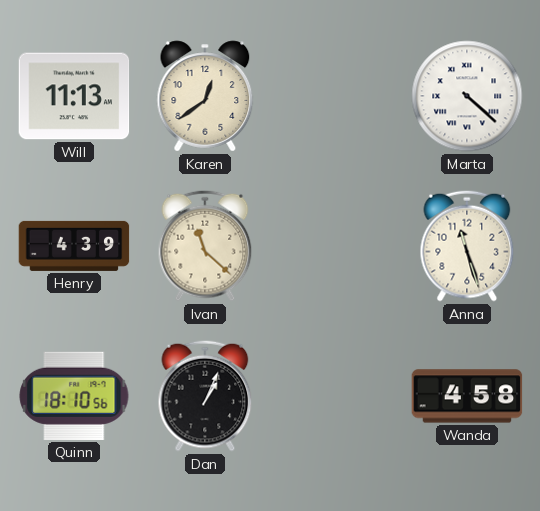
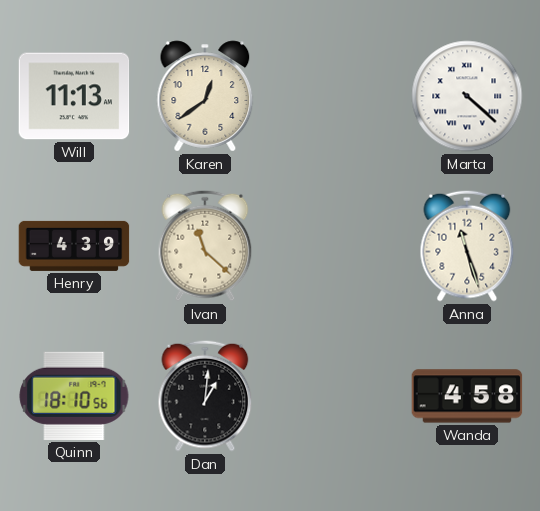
Dan: 1:04 -> 1:01
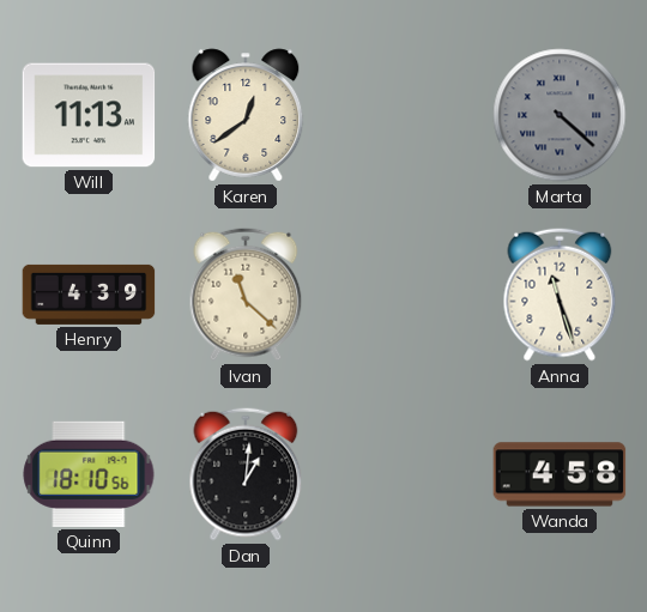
Marta dial: white -> grey
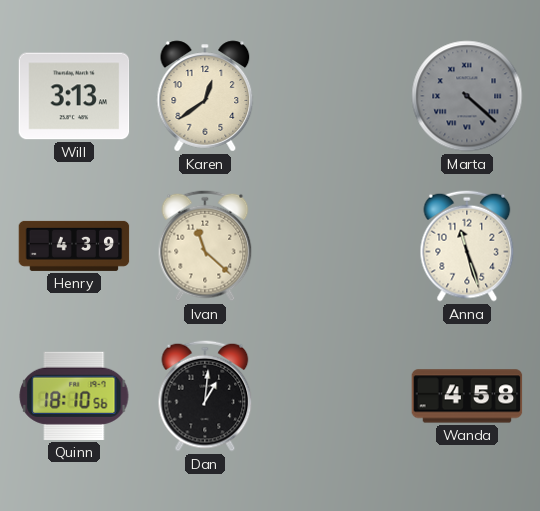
Will: 11:13 -> 3:13
